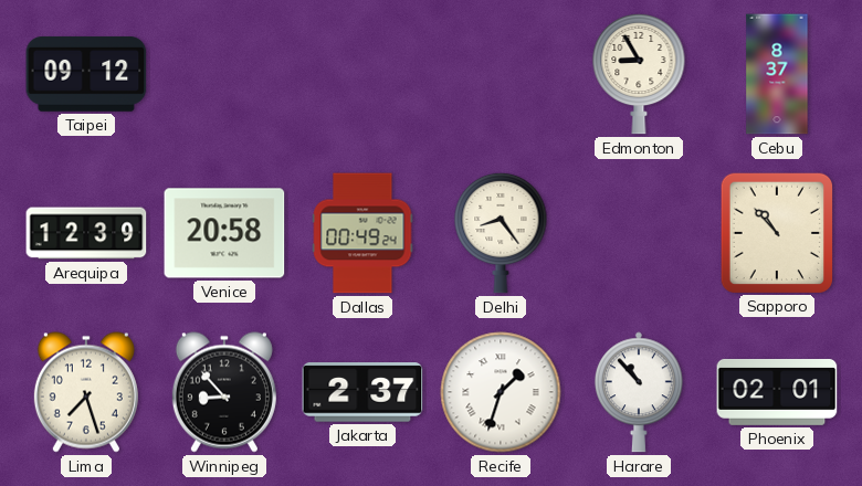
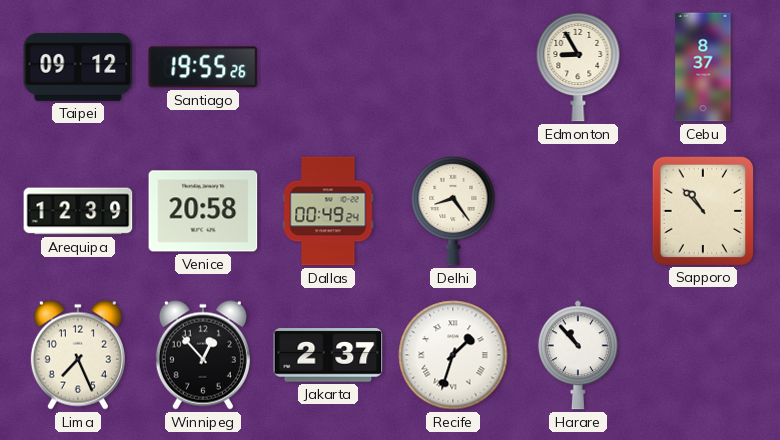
Santiago: none -> 19:55
Lima: 7:27 -> 7:26
Winnipeg: 8:53 -> 12:53
Phoenix: 02:01 -> none
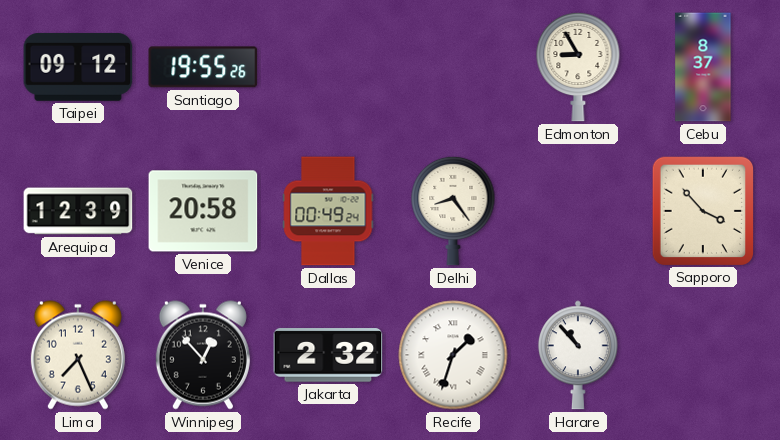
Sapporo: 10:53 -> 3:53
Jakarta: 2:37 -> 2:32
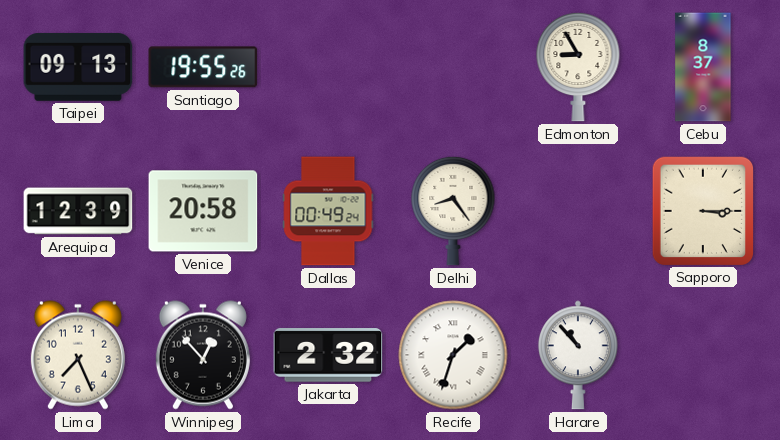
Taipei: 09:12 -> 09:13
Sapporo: 3:53 -> 3:15
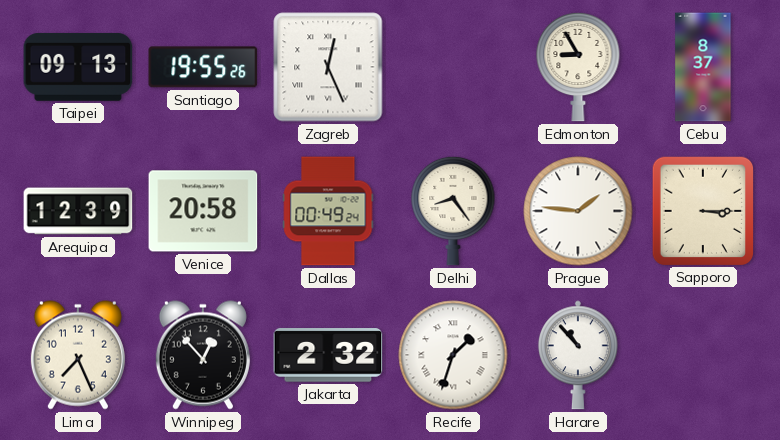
Zagreb: none -> 12:26
Prague: none -> 1:46
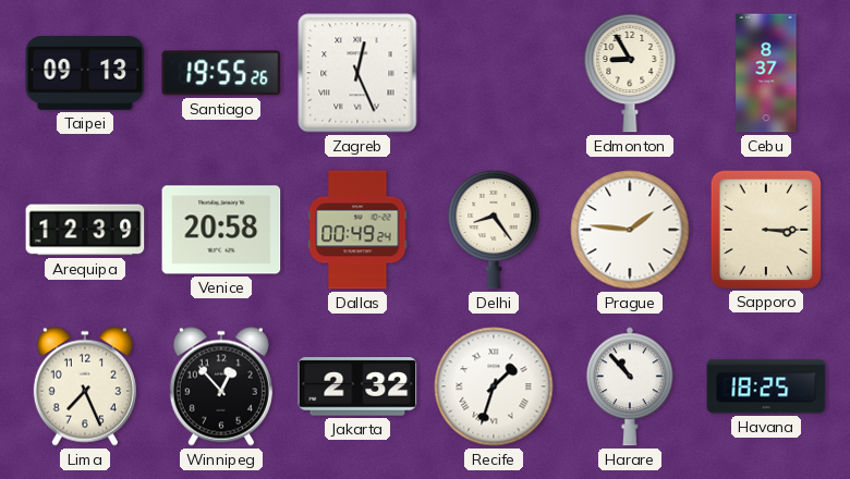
Havana: none -> 18:25
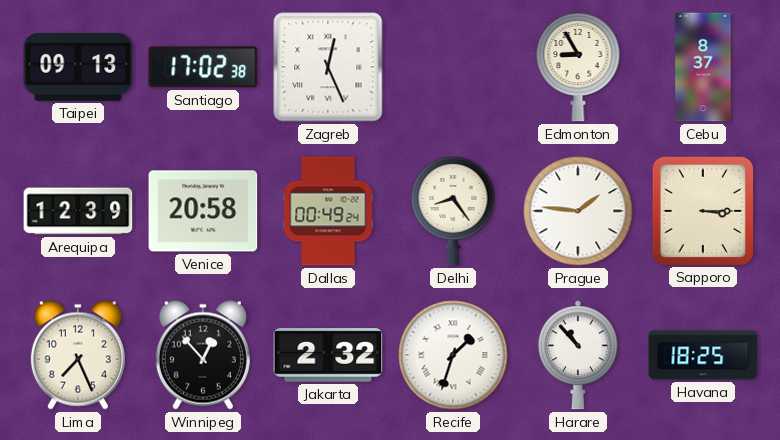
Santiago: 19:55 -> 17:02
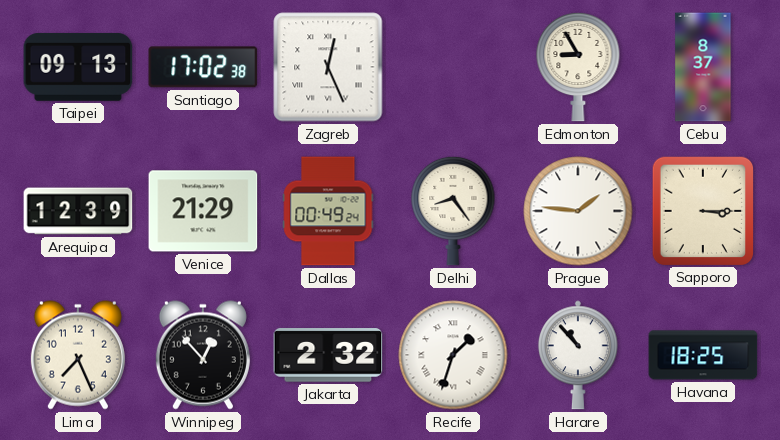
Venice: 20:58 -> 21:29
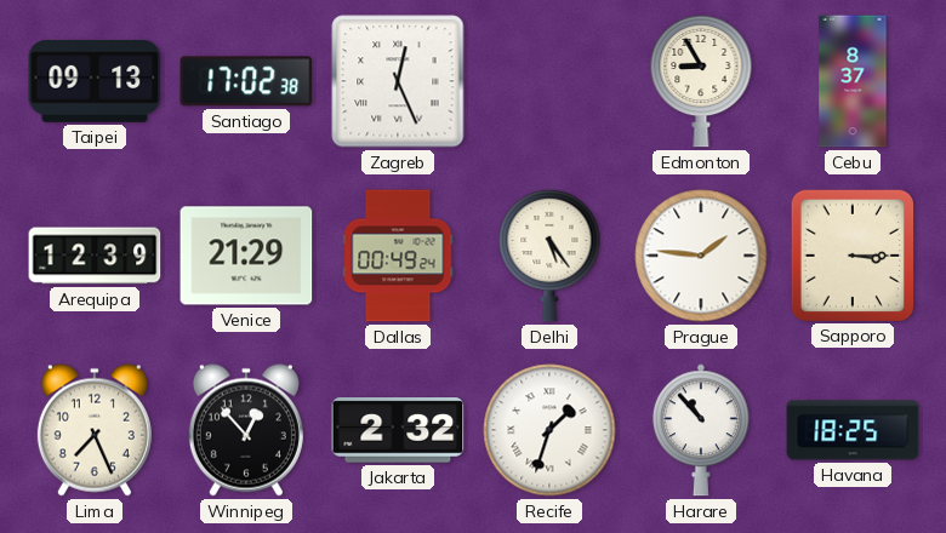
Delhi: 8:24 -> 5:24
